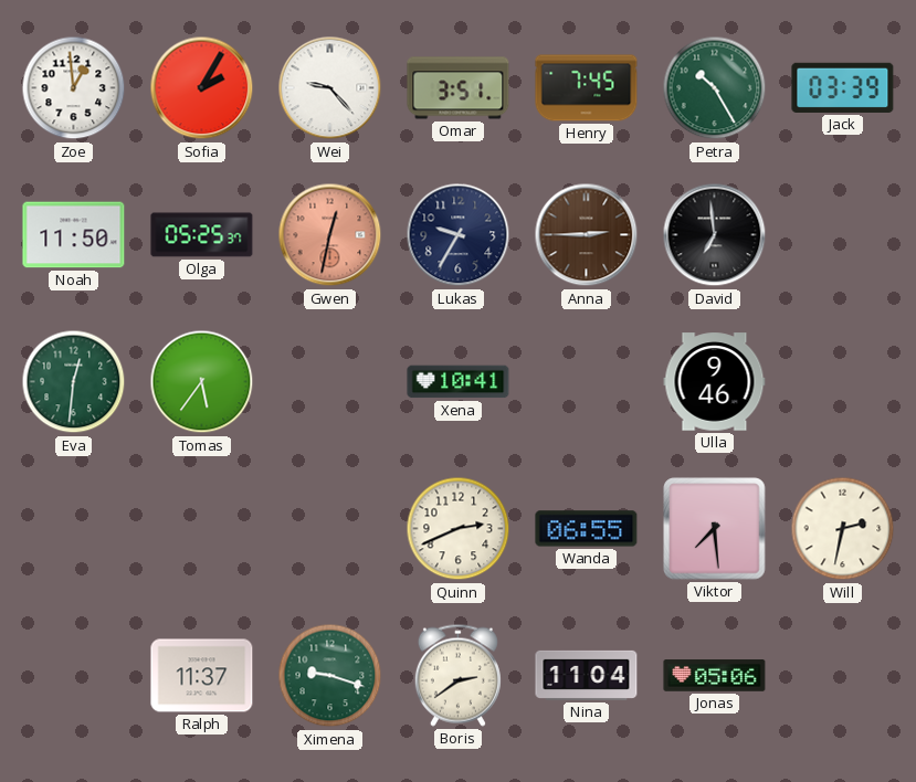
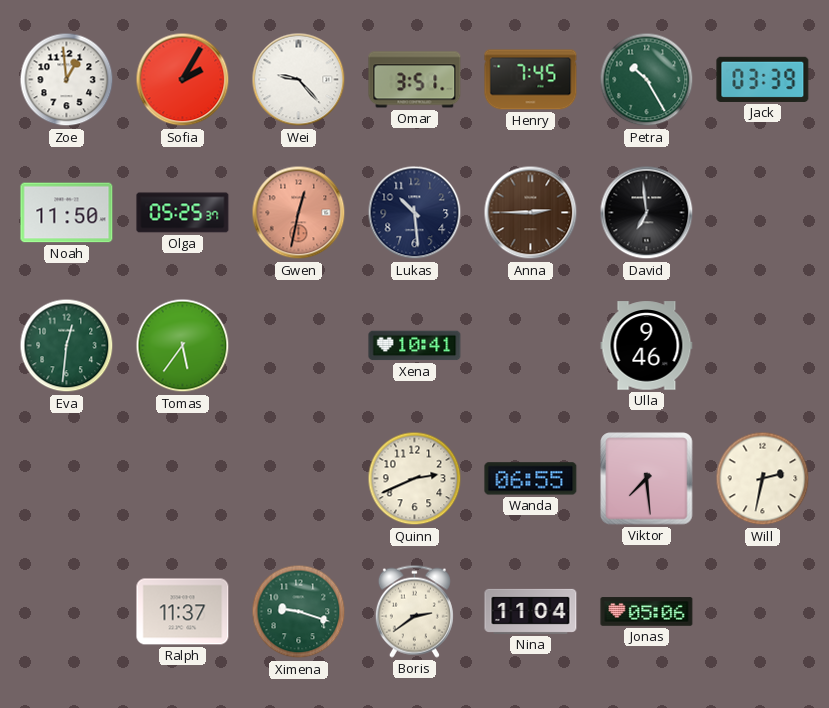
Lukas: 9:35 -> 10:29
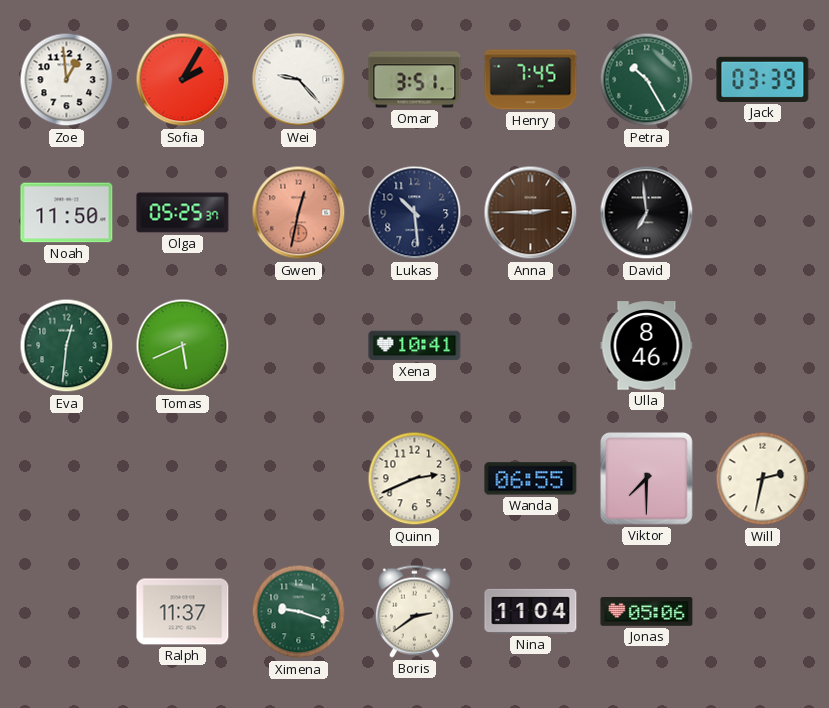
Tomas: 5:36 -> 5:41
Ulla: 9:46 -> 8:46
Viktor: 7:29 -> 7:30
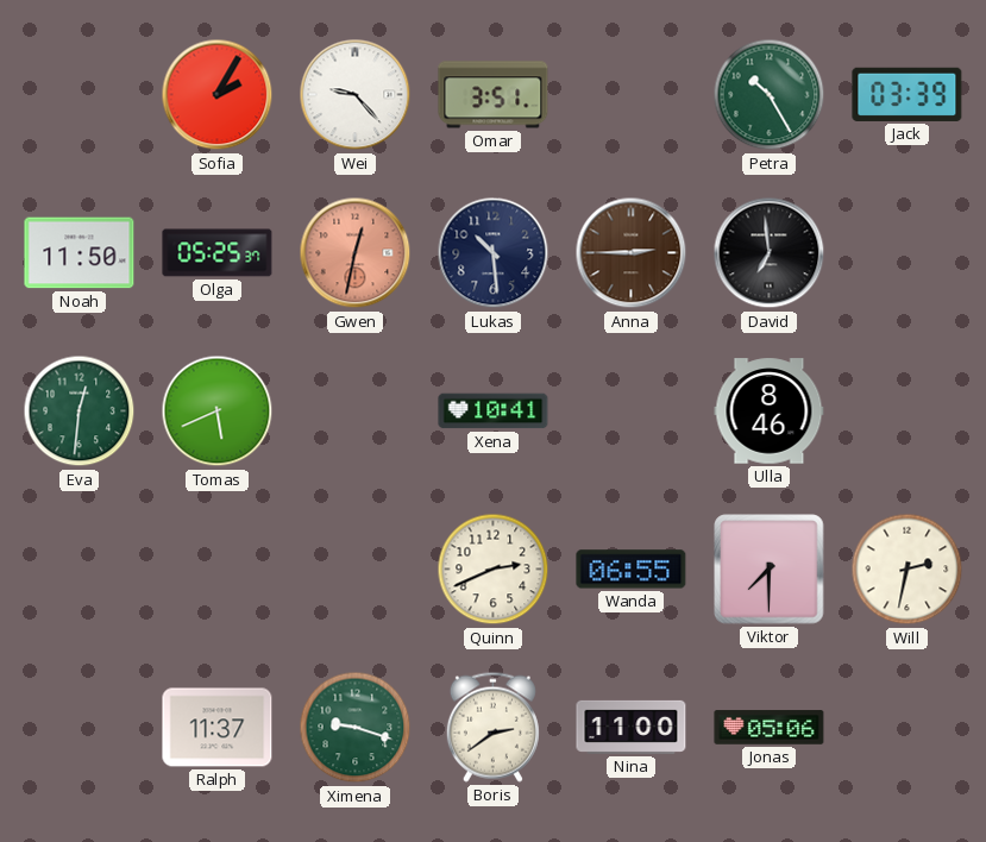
Zoe: 12:59 -> none
Henry: 7:45 -> none
Nina: 11:04 -> 11:00
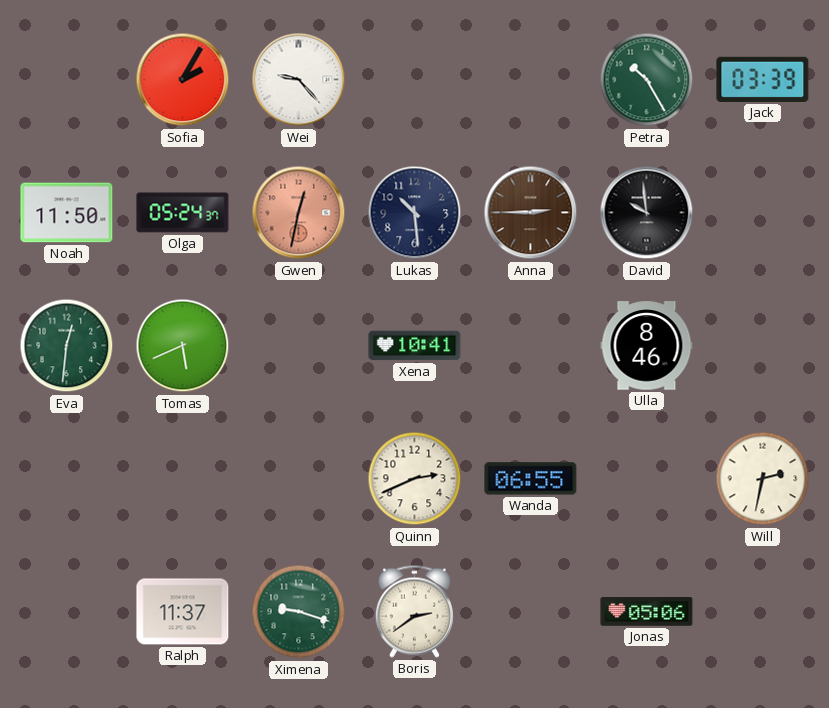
Omar: 3:51 -> none
Olga: 05:25 -> 05:24
David: 6:59 -> 9:59
Viktor: 7:30 -> none
Nina: 11:00 -> none
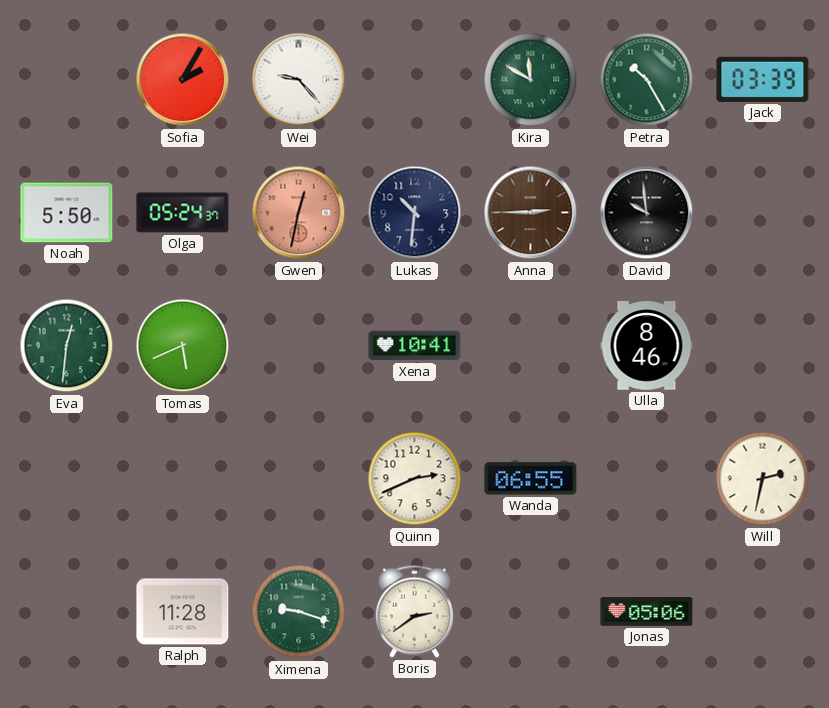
Kira: none -> 11:50
Noah: 11:50 -> 5:50
Lukas: 10:29 -> 10:31
Ralph: 11:37 -> 11:28
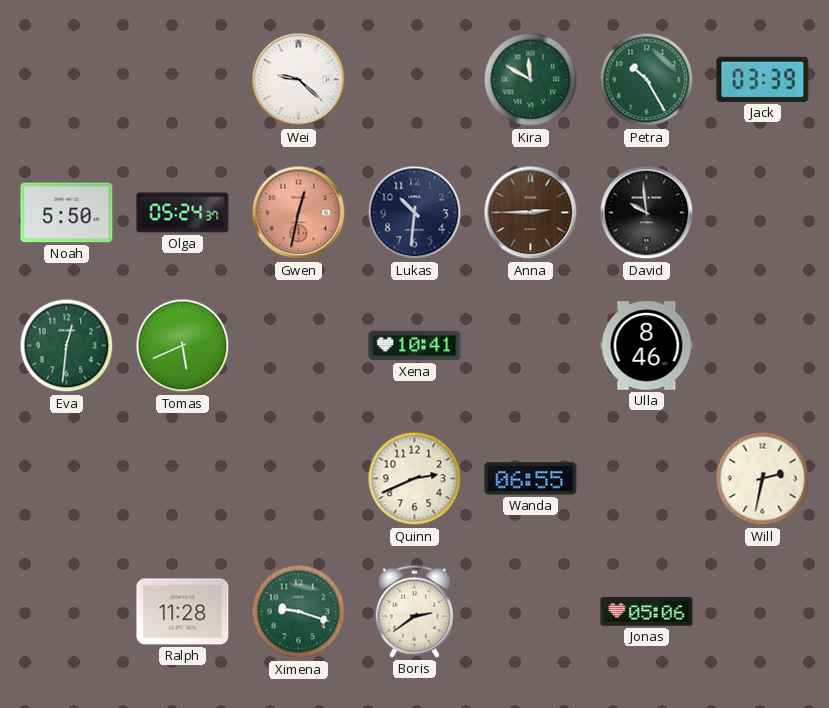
Sofia: 2:05 -> none
Wei: 9:23 -> 9:22
